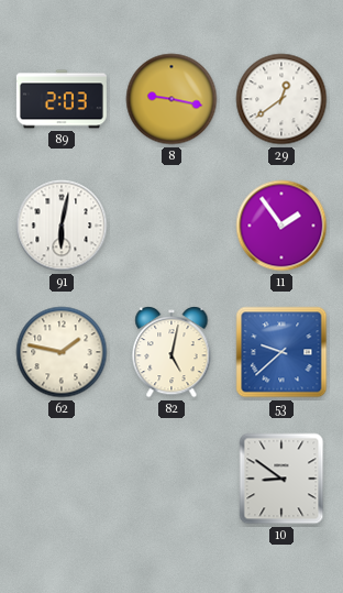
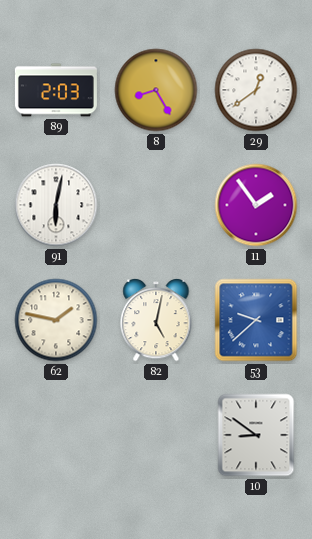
8: 9:17 -> 8:25
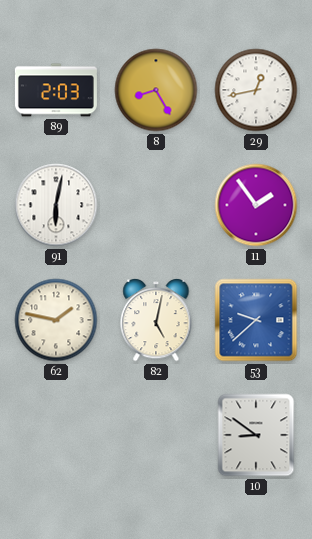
29: 12:39 -> 12:43
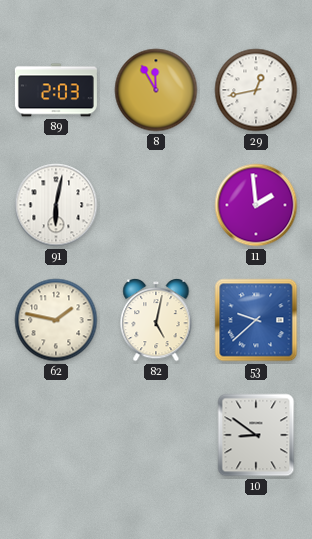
8: 8:25 -> 11:55
11: 1:54 -> 1:59
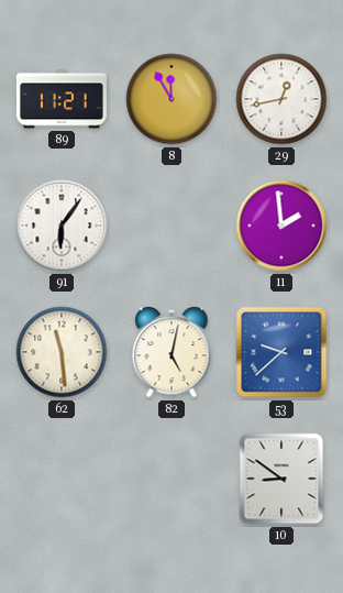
89: 2:03 -> 11:21
91: 6:02 -> 6:06
62: 1:47 -> 11:29
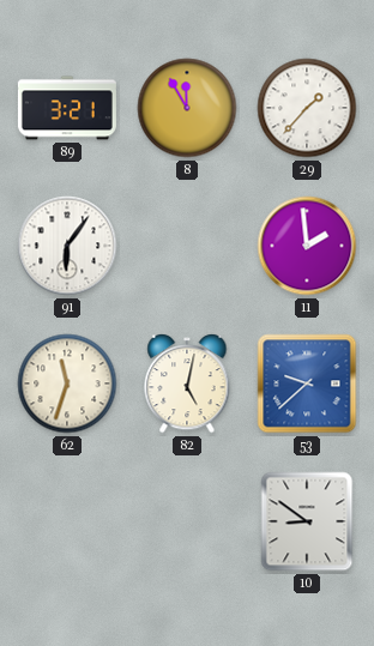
89: 11:21 -> 3:21
29: 12:43 -> 1:37
62: 11:29 -> 11:33
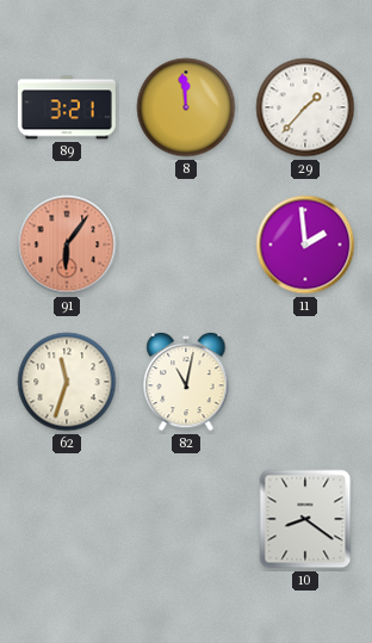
8: 11:55 -> 11:59
91 dial: white -> salmon
82: 5:02 -> 11:02
53: 9:38 -> none
10: 8:51 -> 8:21
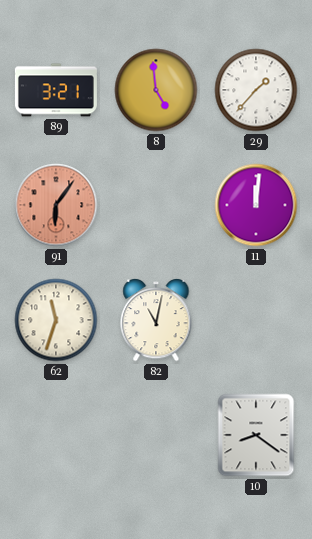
8: 11:59 -> 4:59
11: 1:59 -> 12:01
